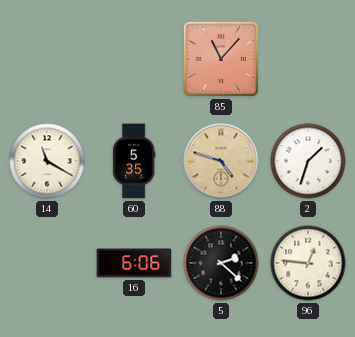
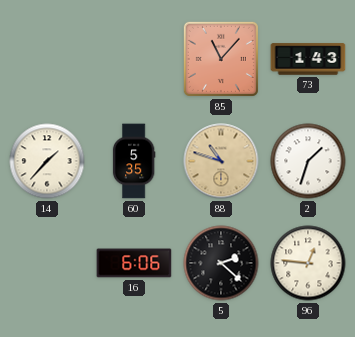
73: none -> 1:43
14: 11:20 -> 1:37
88: 4:48 -> 10:48
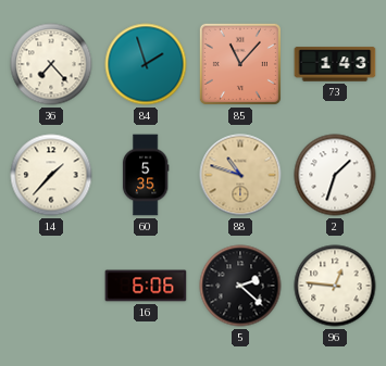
36: none -> 7:23
84: none -> 1:57
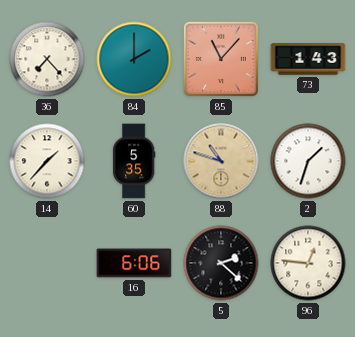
84: 1:57 -> 2:00
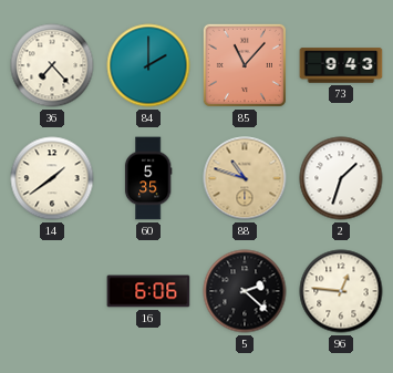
73: 1:43 -> 9:43
14: 1:37 -> 1:39
